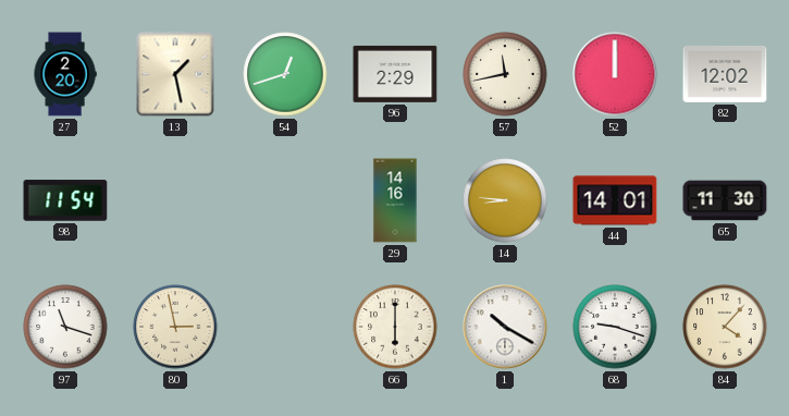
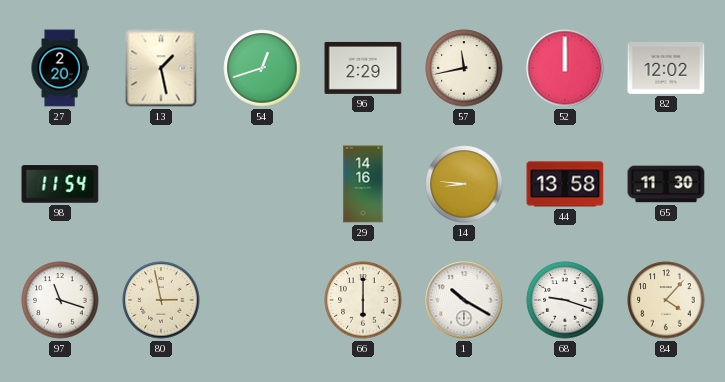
44: 14:01 -> 13:58
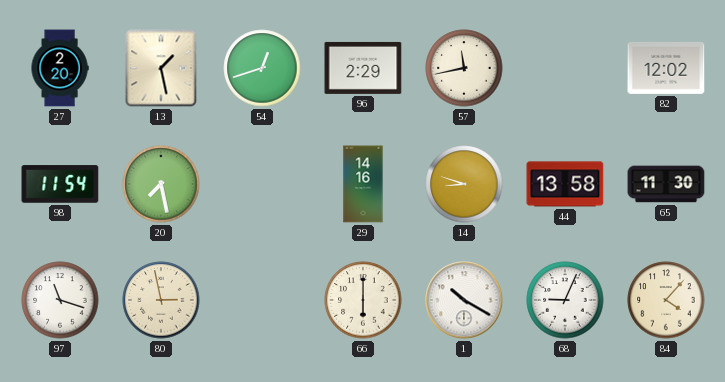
52: 12:00 -> none
20: none -> 7:28
14: 8:46 -> 8:48
68: 9:18 -> 9:04
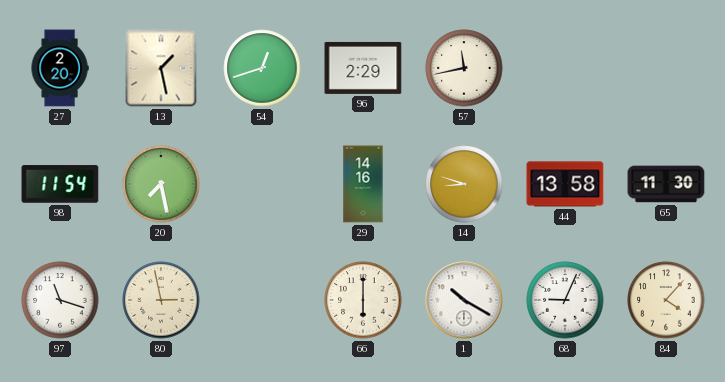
82: 12:02 -> none
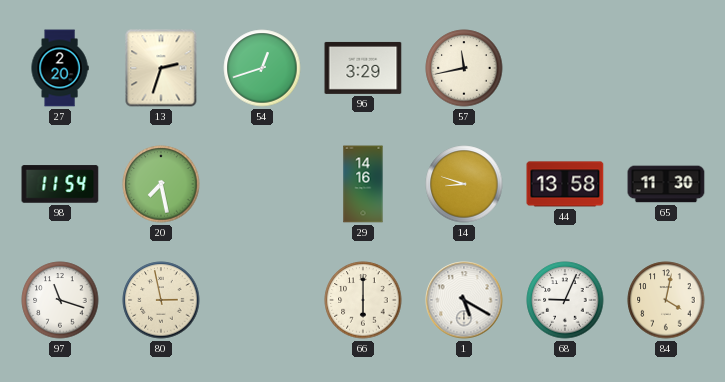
13: 1:28 -> 2:33
96: 2:29 -> 3:29
1: 10:20 -> 5:20
84: 4:07 -> 4:02
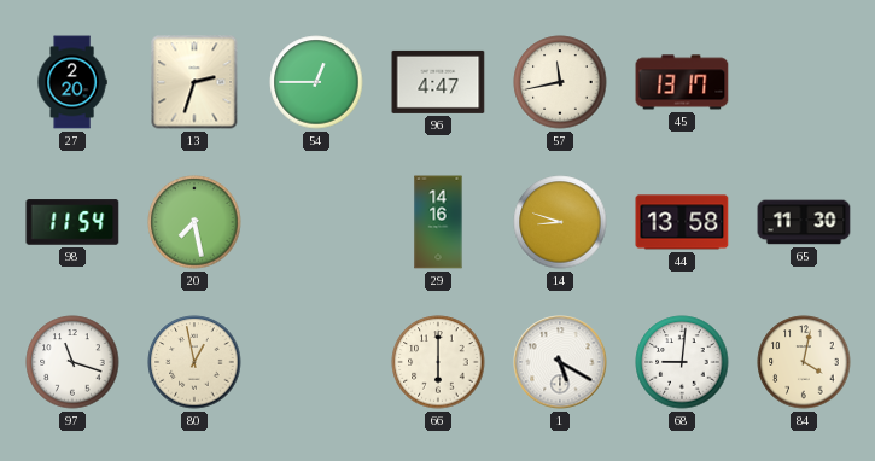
54: 12:42 -> 12:45
96: 3:29 -> 4:47
45: none -> 13:17
80: 2:58 -> 12:58
68: 9:04 -> 9:01
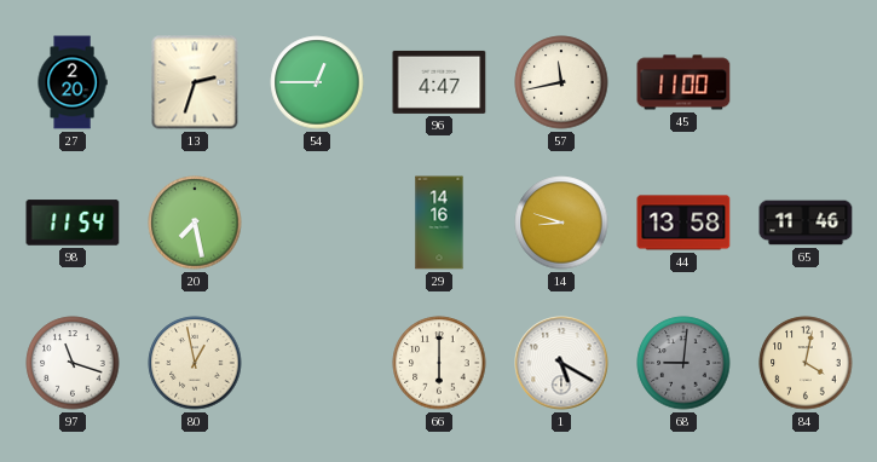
45: 13:17 -> 11:00
65: 11:30 -> 11:46
68 dial: white -> grey
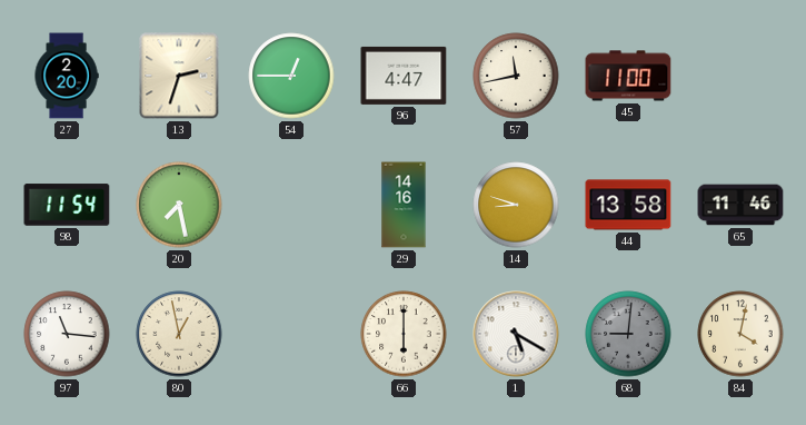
97: 11:18 -> 11:16
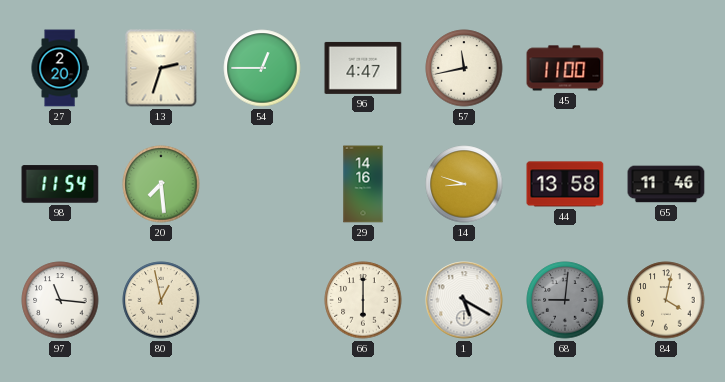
20: 7:28 -> 7:29
